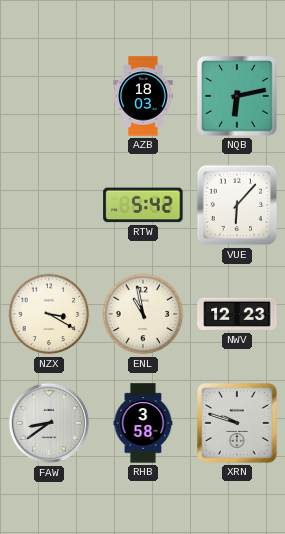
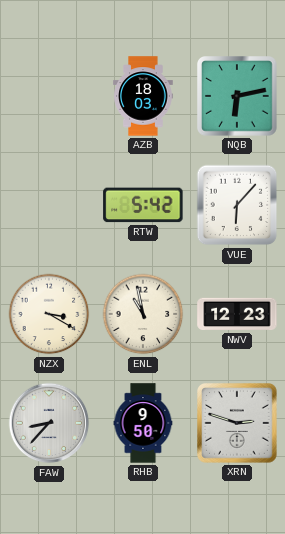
FAW: 8:39 -> 8:37
RHB: 3:58 -> 9:50
XRN: 9:48 -> 2:48
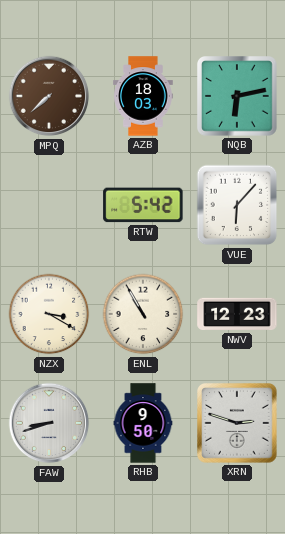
MPQ: none -> 7:38
ENL: 10:58 -> 10:55
FAW: 8:37 -> 8:42
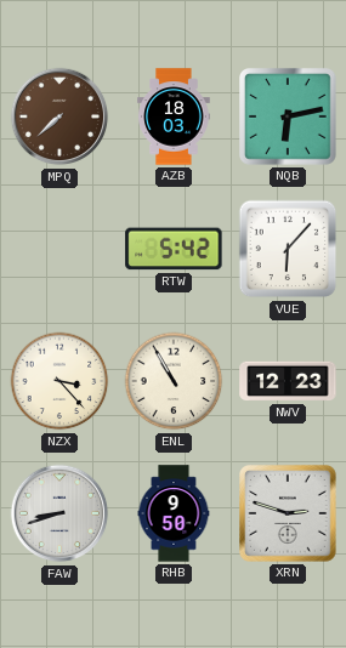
NZX: 3:20 -> 3:23
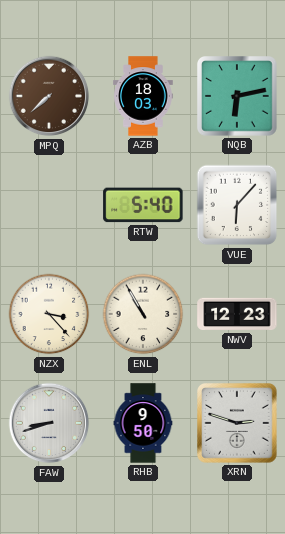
RTW: 5:42 -> 5:40
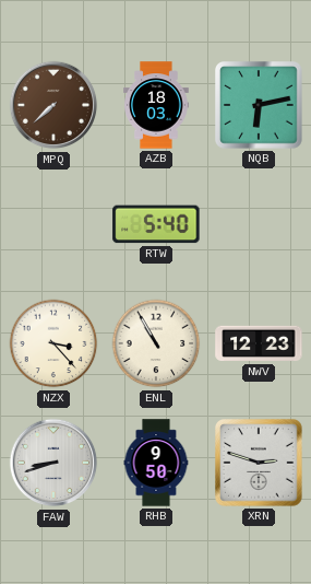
VUE: 6:07 -> none
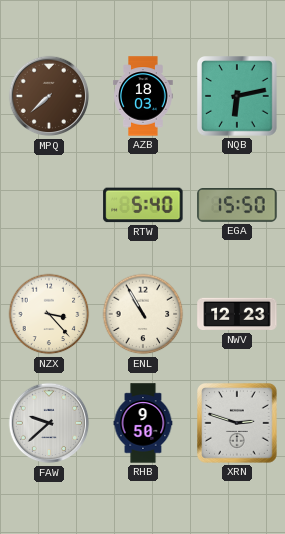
EGA: none -> 15:50
FAW: 8:42 -> 9:38
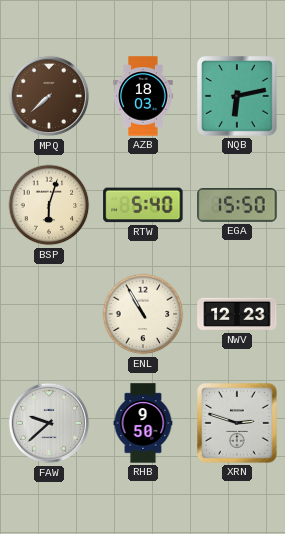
BSP: none -> 6:03
NZX: 3:23 -> none
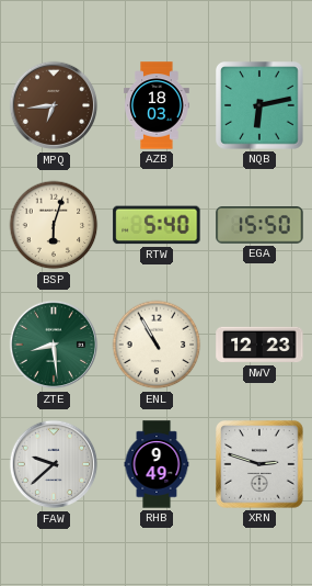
MPQ: 7:38 -> 6:44
ZTE: none -> 8:29
RHB: 9:50 -> 9:49
